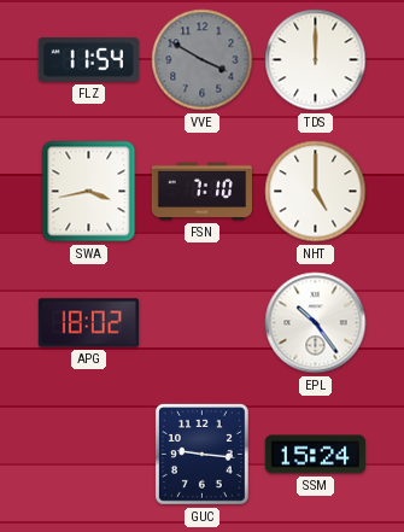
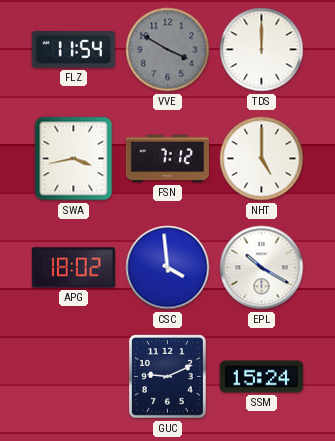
FSN: 7:10 -> 7:12
CSC: none -> 3:59
EPL: 10:24 -> 10:20
GUC: 9:16 -> 9:11
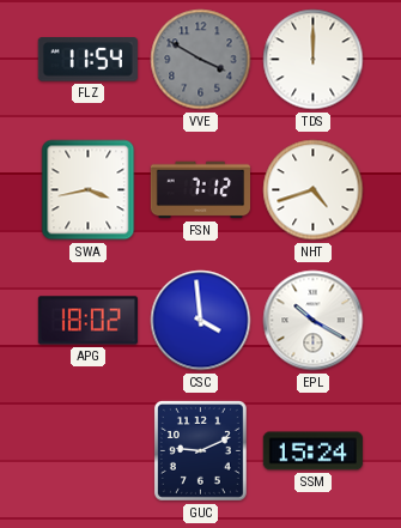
NHT: 5:00 -> 4:42
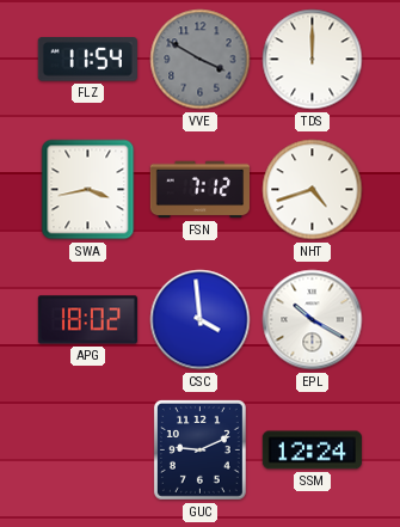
SSM: 15:24 -> 12:24
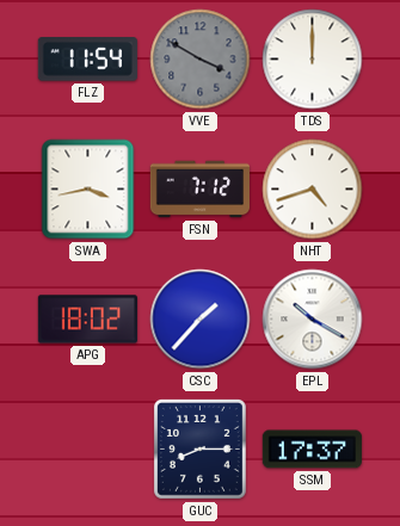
CSC: 3:59 -> 1:37
GUC: 9:11 -> 8:15
SSM: 12:24 -> 17:37
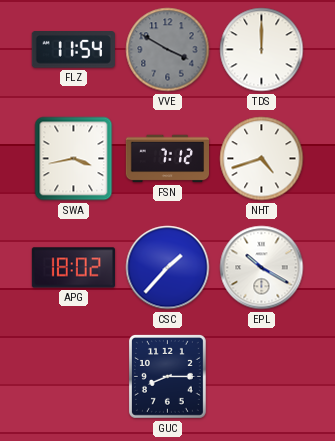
SSM: 17:37 -> none
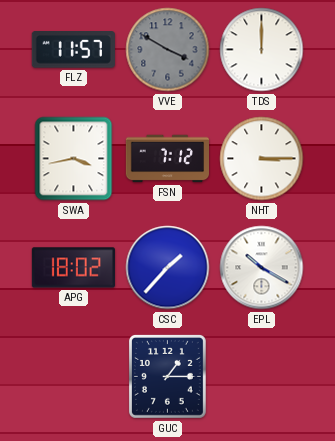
FLZ: 11:54 -> 11:57
NHT: 4:42 -> 3:15
GUC: 8:15 -> 1:15
